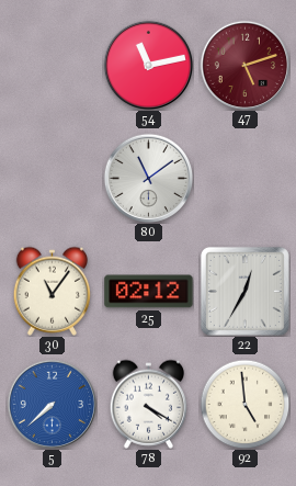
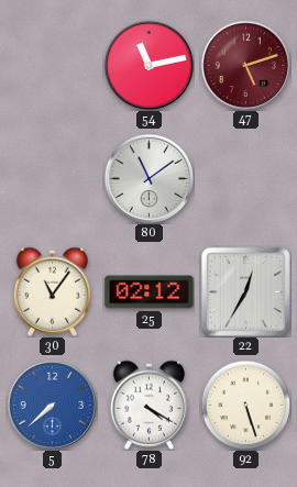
92: 4:59 -> 5:27
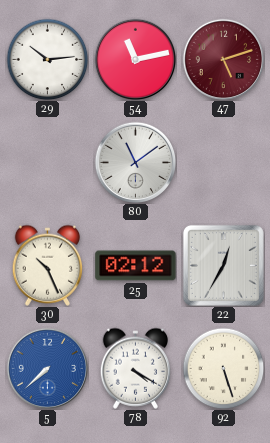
29: none -> 10:14
30: 11:06 -> 10:26
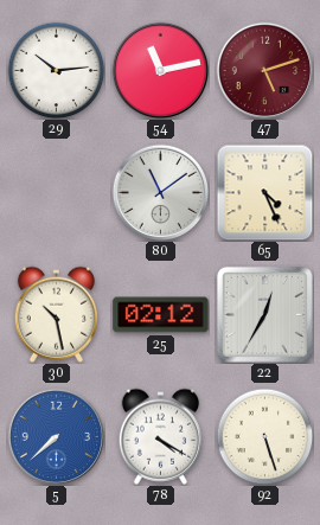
65: none -> 4:26
30: 10:26 -> 10:28
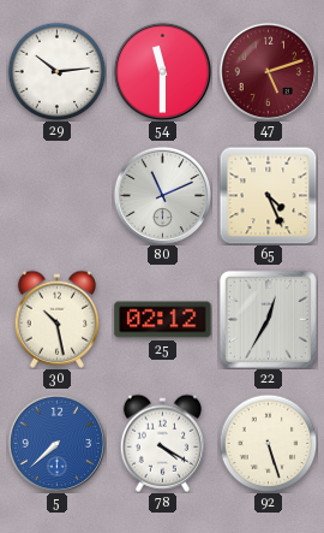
54: 11:13 -> 11:30
80: 11:09 -> 11:11
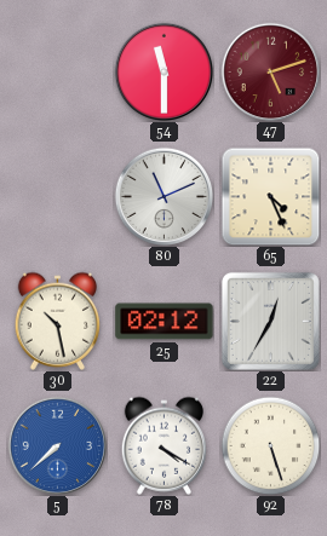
29: 10:14 -> none
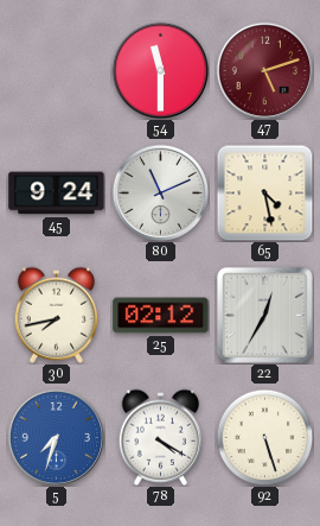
45: none -> 9:24
65: 4:26 -> 4:28
30: 10:28 -> 7:43
5: 7:38 -> 7:33
